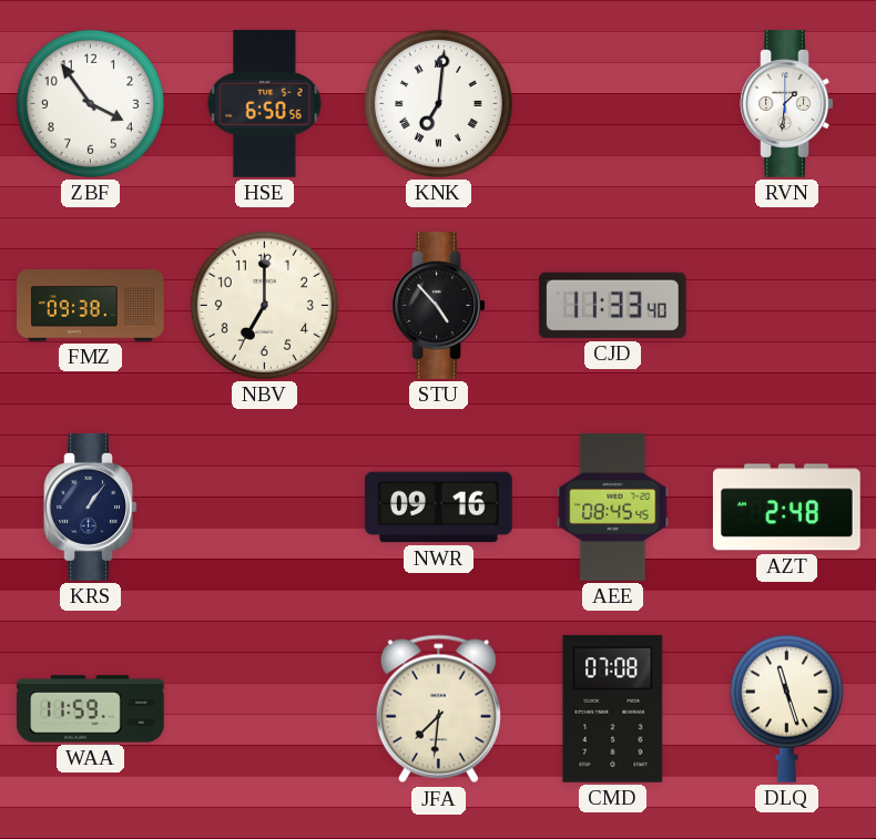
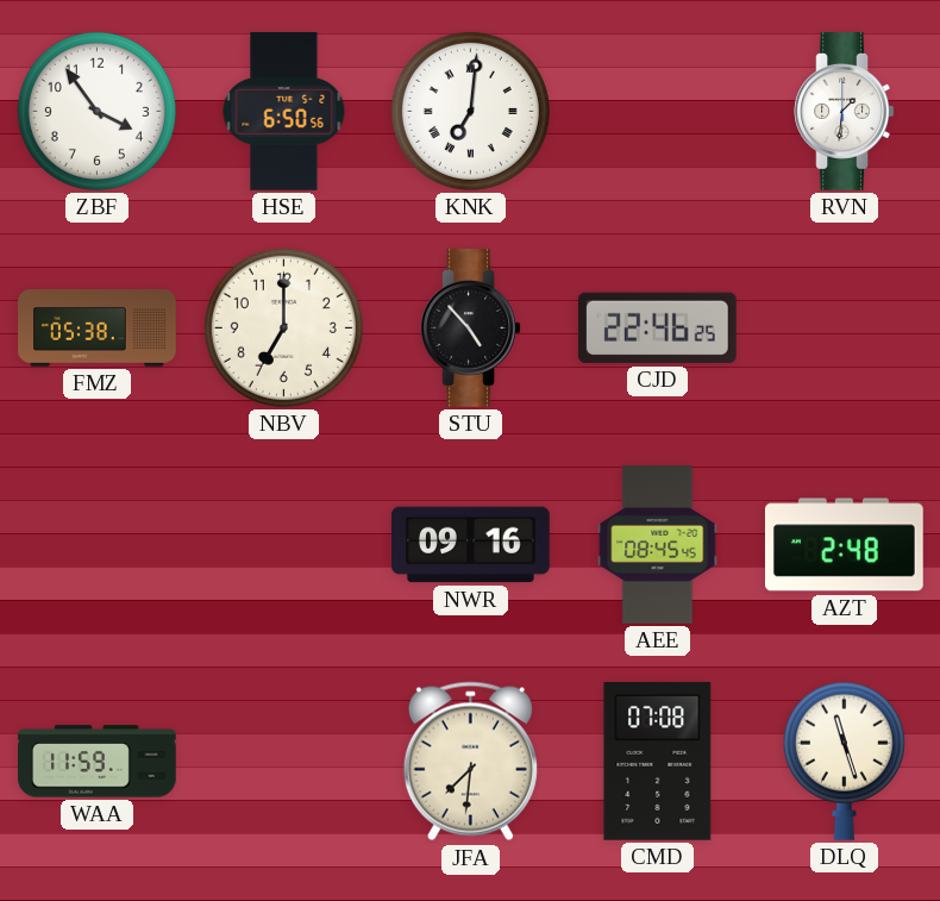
FMZ: 09:38 -> 05:38
CJD: 11:33 -> 22:46
KRS: 1:06 -> none
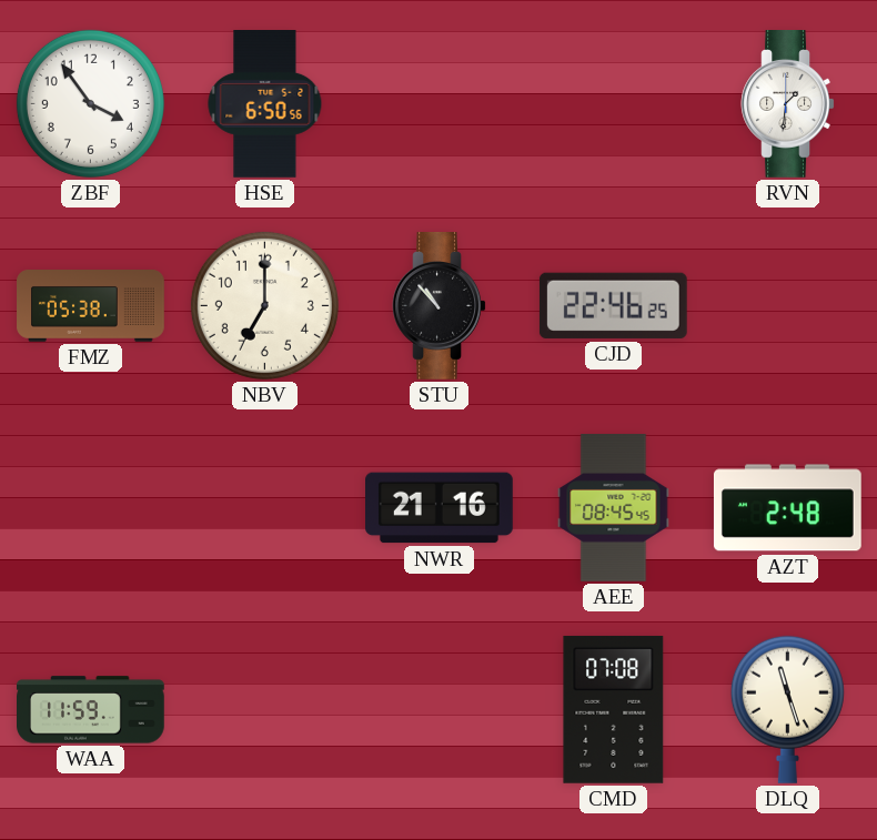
KNK: 7:01 -> none
STU: 4:53 -> 10:53
NWR: 09:16 -> 21:16
JFA: 7:31 -> none
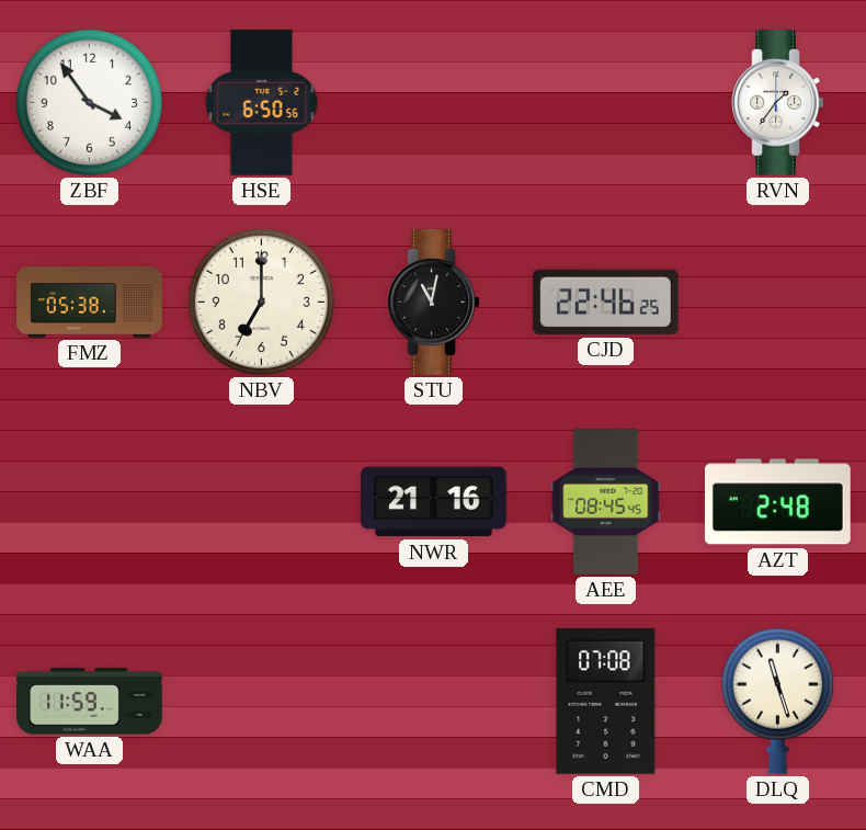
RVN: 1:31 -> 1:36
STU: 10:53 -> 11:02
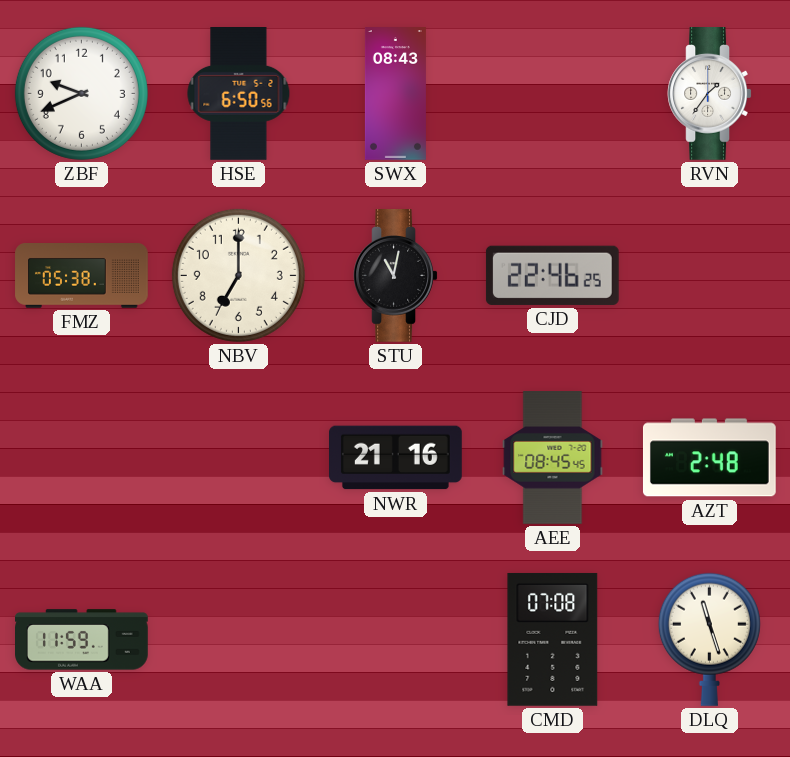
ZBF: 3:54 -> 9:41
SWX: none -> 08:43
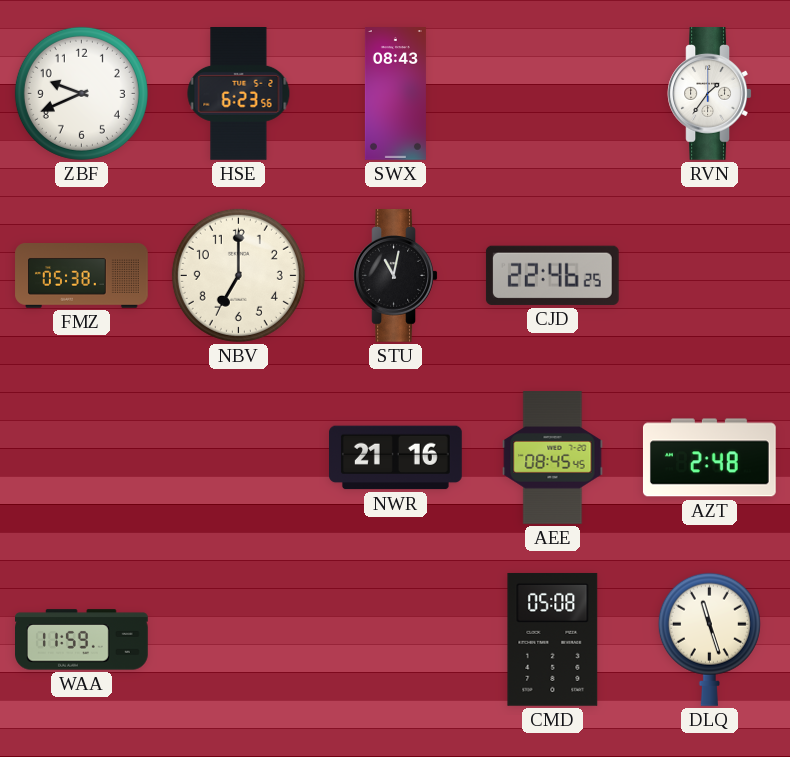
HSE: 6:50 -> 6:23
CMD: 07:08 -> 05:08
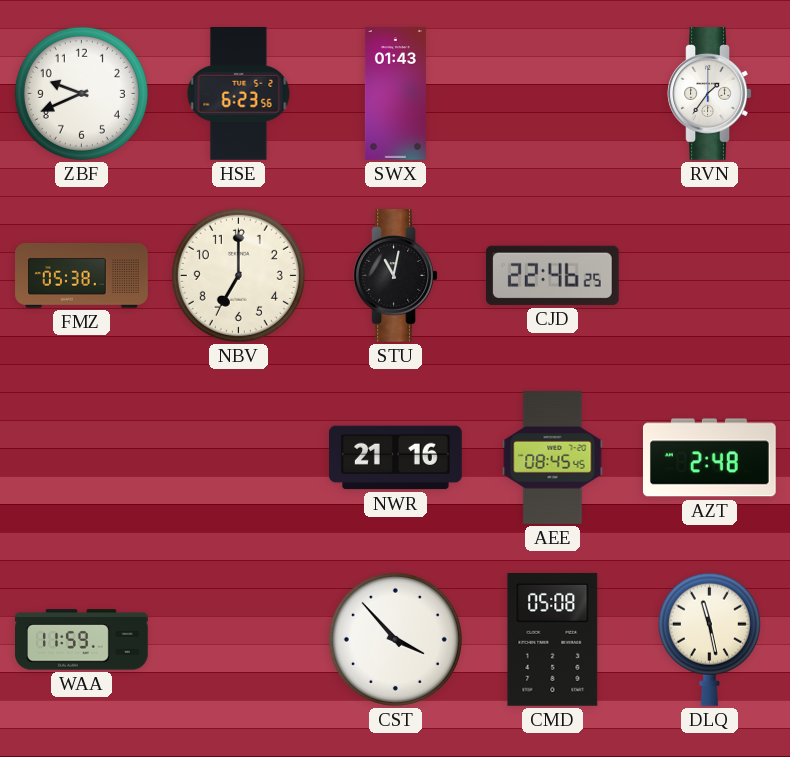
SWX: 08:43 -> 01:43
CST: none -> 3:53
DLQ: 11:27 -> 11:28
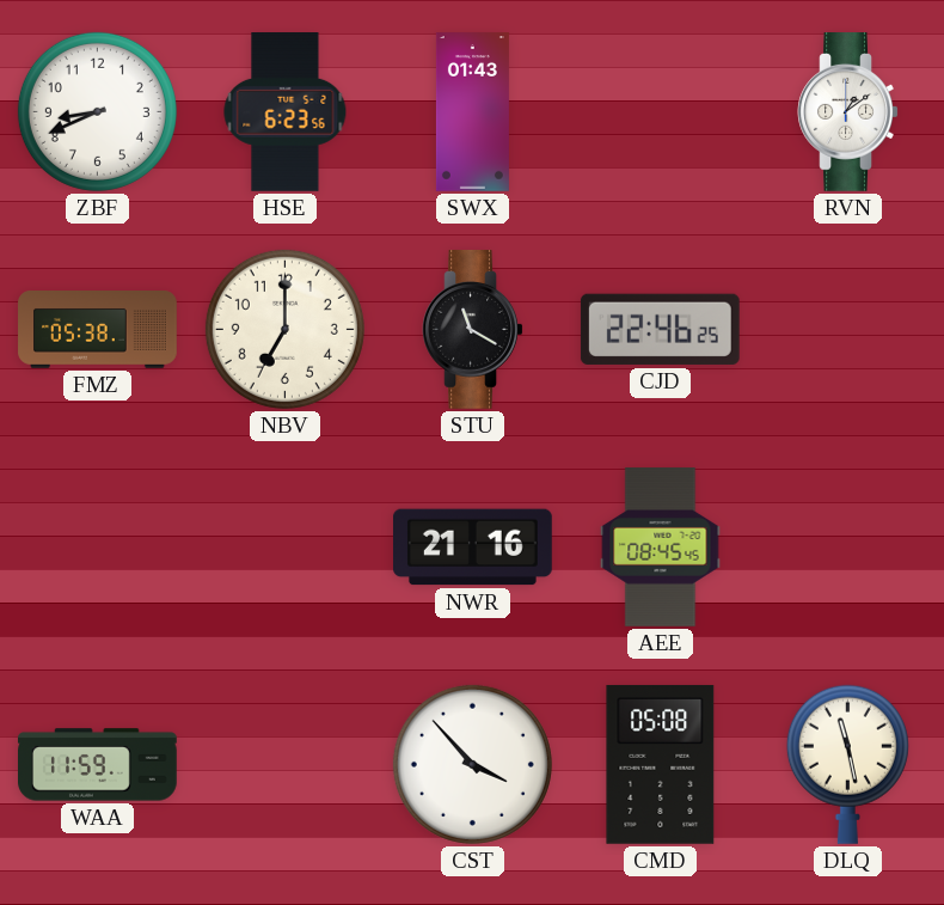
ZBF: 9:41 -> 8:41
RVN: 1:36 -> 1:09
STU: 11:02 -> 11:20
AZT: 2:48 -> none
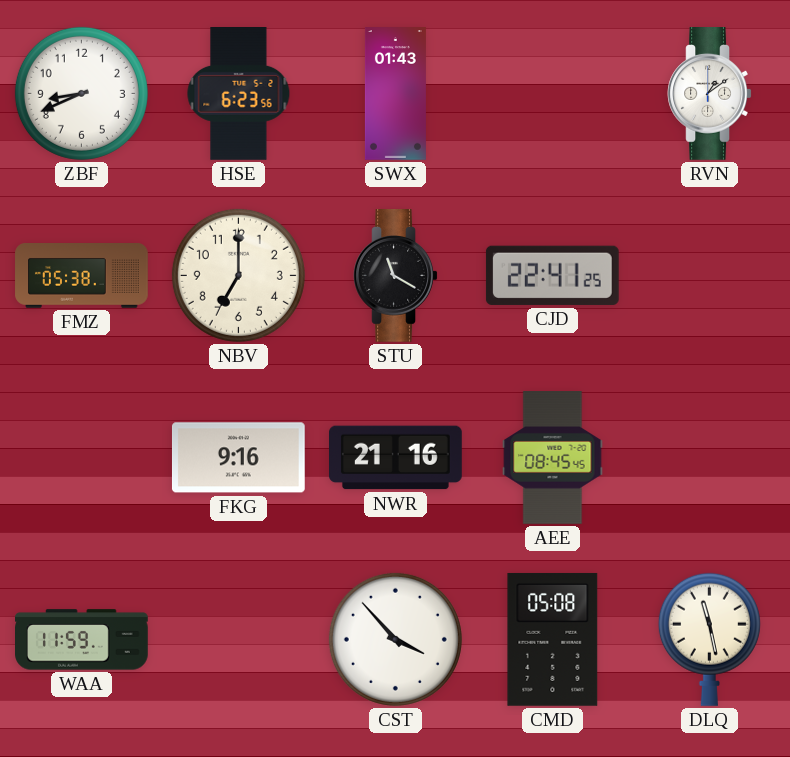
CJD: 22:46 -> 22:41
FKG: none -> 9:16
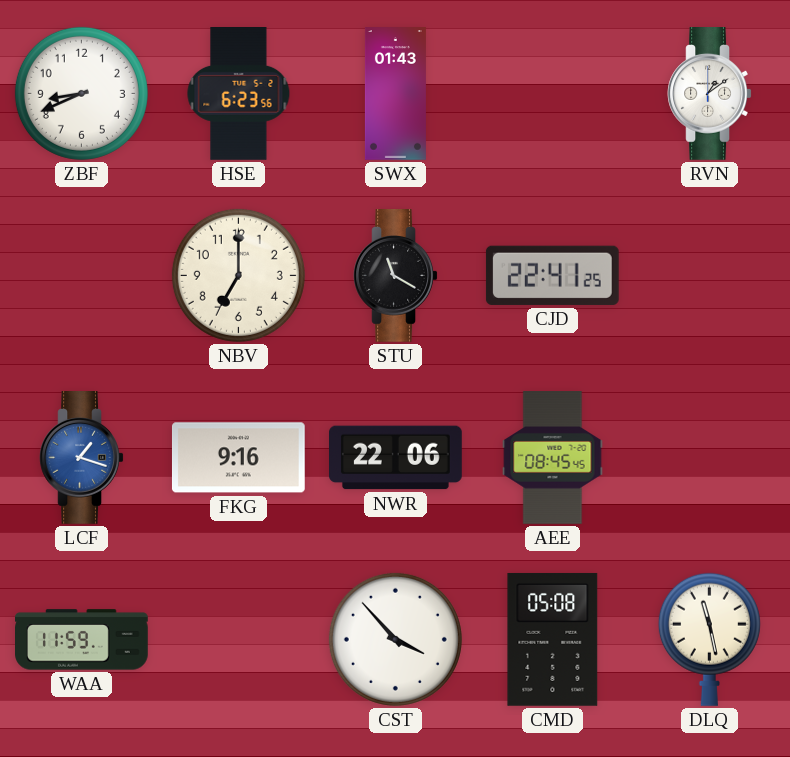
FMZ: 05:38 -> none
LCF: none -> 1:18
NWR: 21:16 -> 22:06
